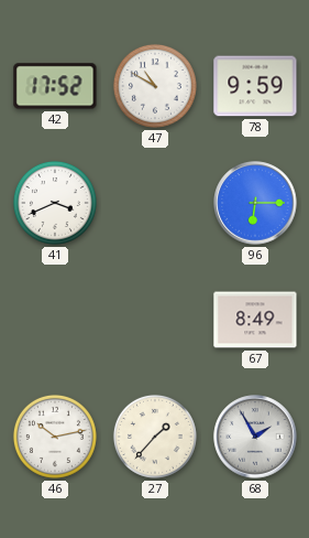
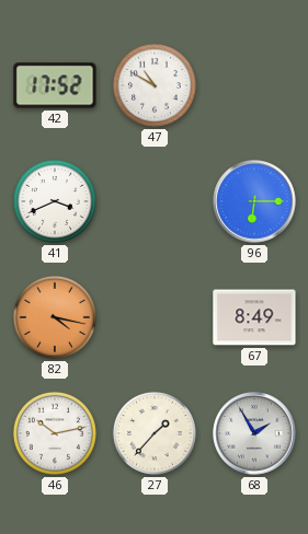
78: 9:59 -> none
82: none -> 4:17
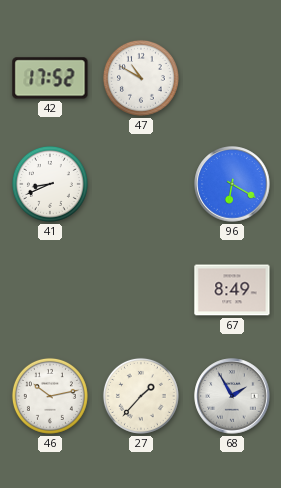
41: 3:41 -> 8:41
96: 6:15 -> 6:20
82: 4:17 -> none
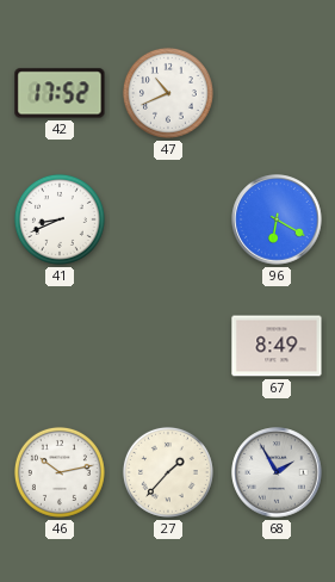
47: 10:50 -> 10:41
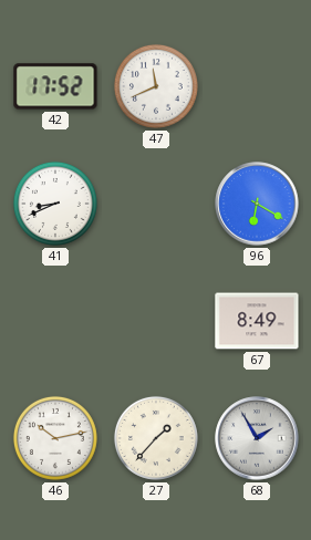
47: 10:41 -> 11:41
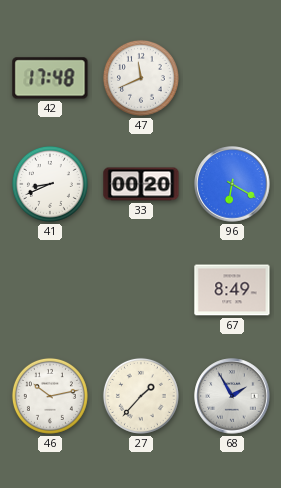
42: 17:52 -> 17:48
33: none -> 00:20
